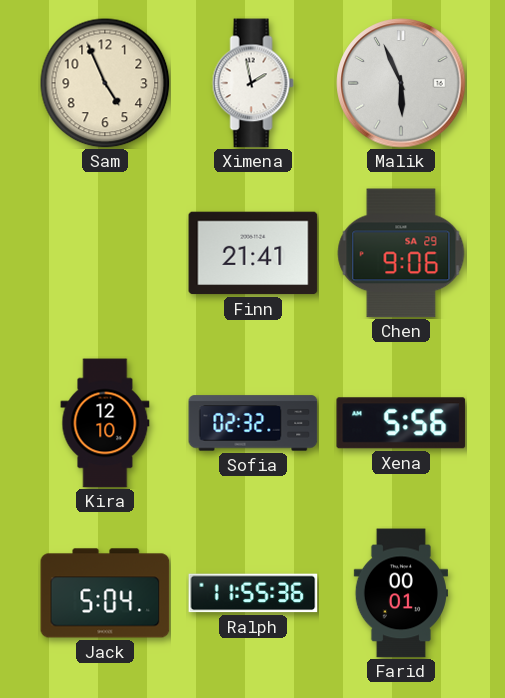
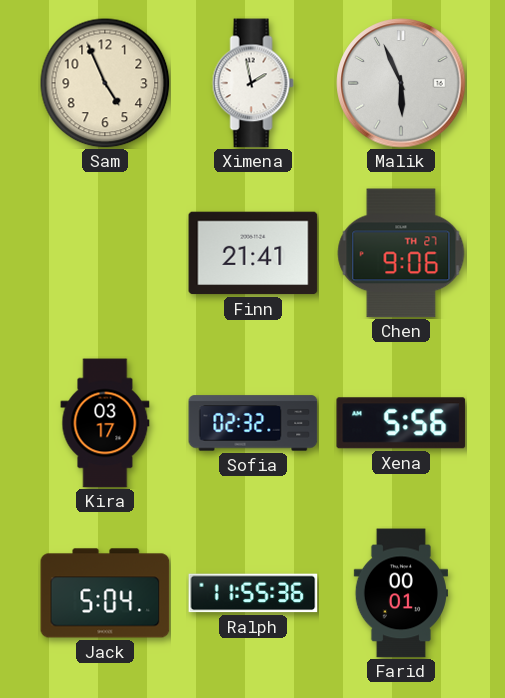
Chen date: SA 29 -> TH 27
Kira: 12:10 -> 03:17
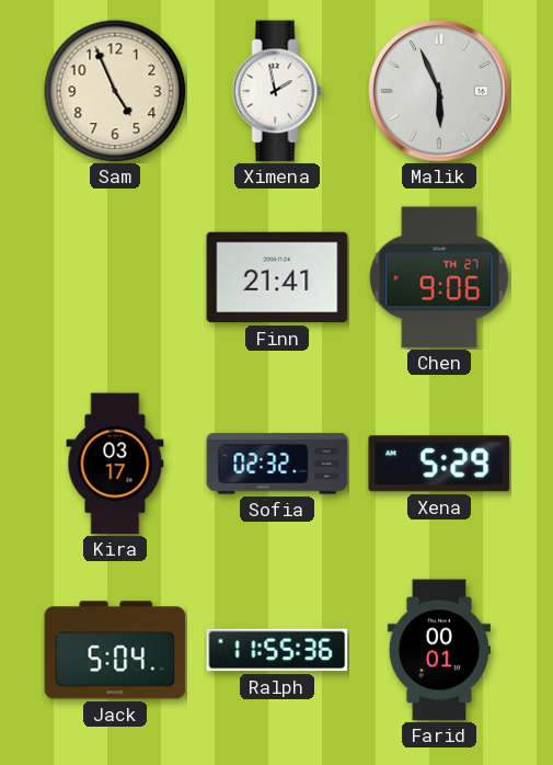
Xena: 5:56 -> 5:29
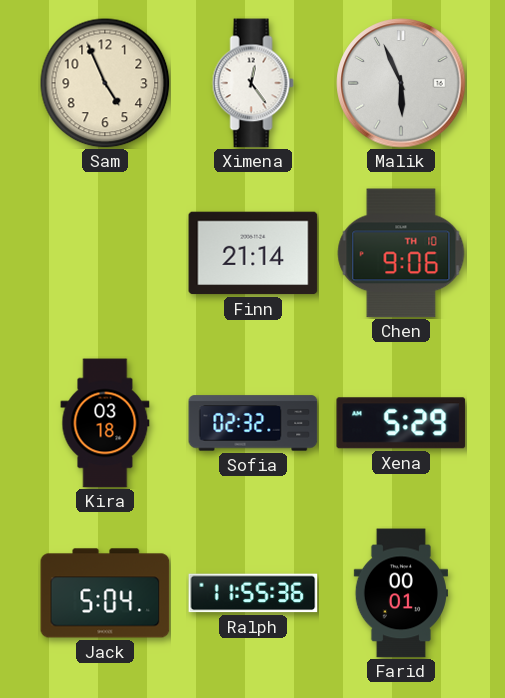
Ximena: 1:58 -> 12:24
Finn: 21:41 -> 21:14
Chen date: TH 27 -> TH 10
Kira: 03:17 -> 03:18
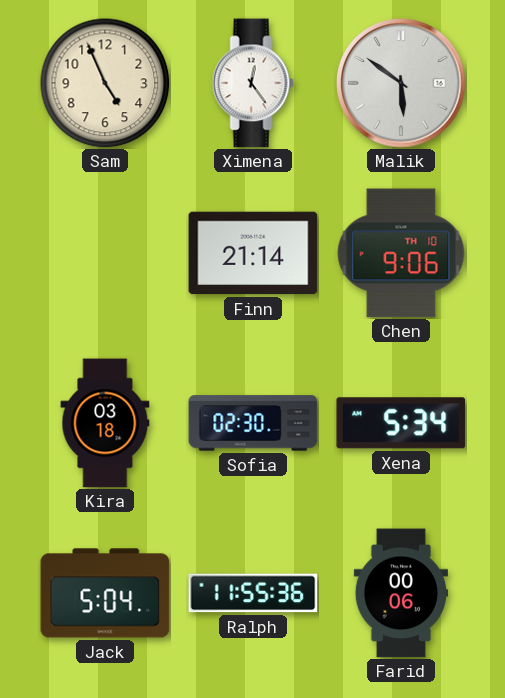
Malik: 5:56 -> 5:51
Sofia: 02:32 -> 02:30
Xena: 5:29 -> 5:34
Farid: 00:01 -> 00:06
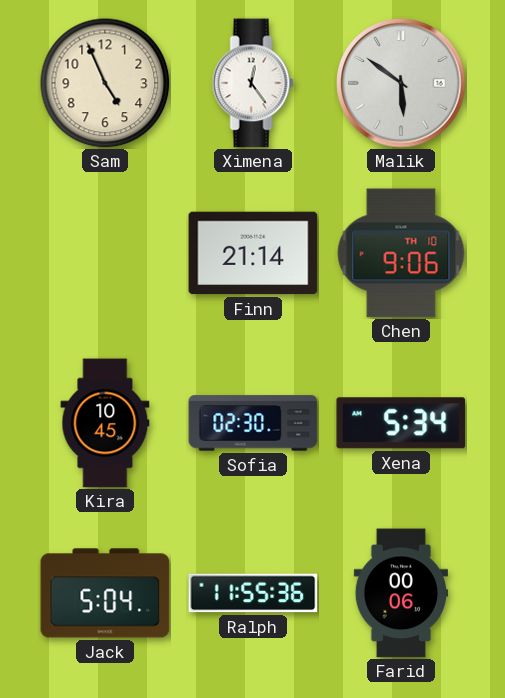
Kira: 03:18 -> 10:45
